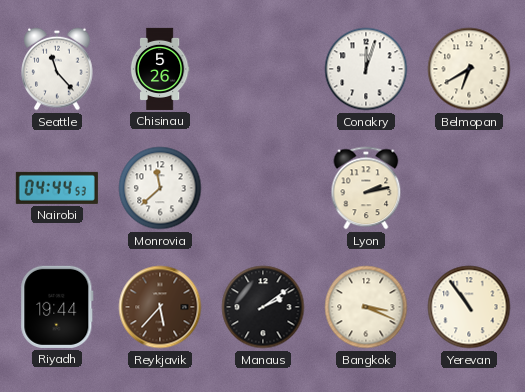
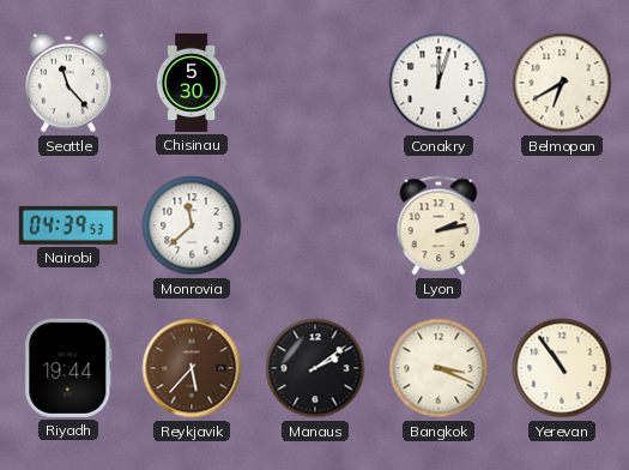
Chisinau: 5:26 -> 5:30
Nairobi: 04:44 -> 04:39
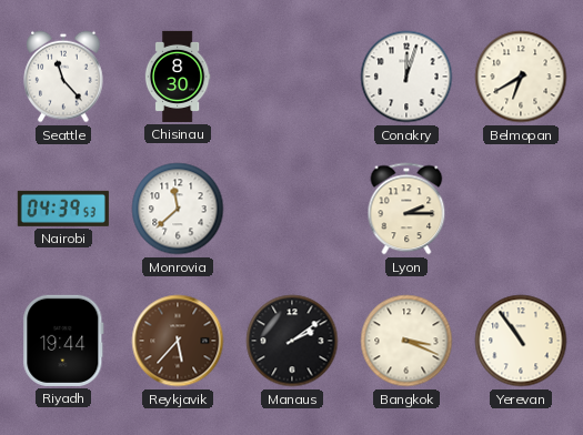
Chisinau: 5:30 -> 8:30
Lyon: 2:13 -> 2:15
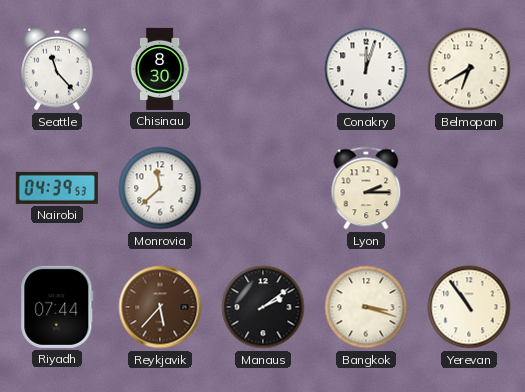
Riyadh: 19:44 -> 07:44
Bangkok: 3:19 -> 3:18
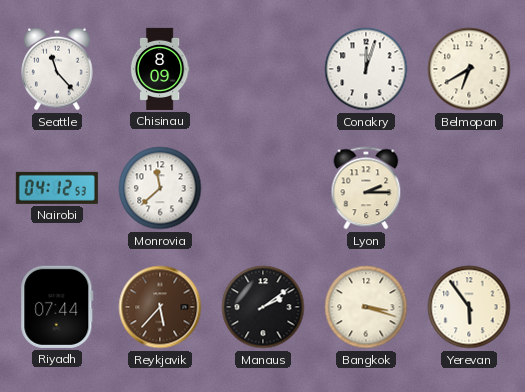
Chisinau: 8:30 -> 8:09
Nairobi: 04:39 -> 04:12
Yerevan: 10:54 -> 5:54
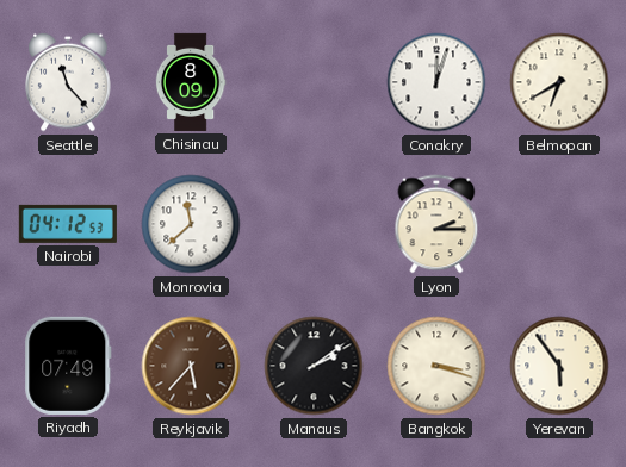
Riyadh: 07:44 -> 07:49
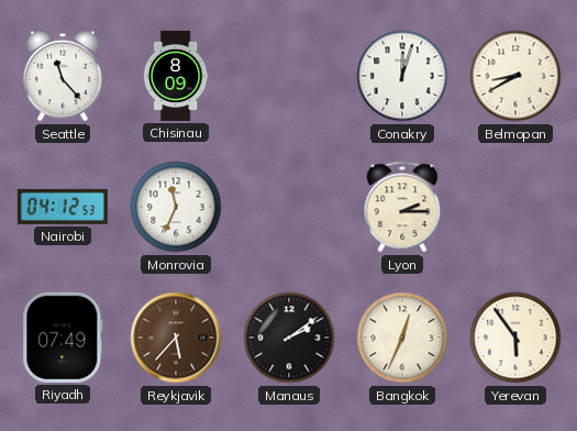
Belmopan: 6:40 -> 8:40
Monrovia: 11:38 -> 11:34
Bangkok: 3:18 -> 12:34
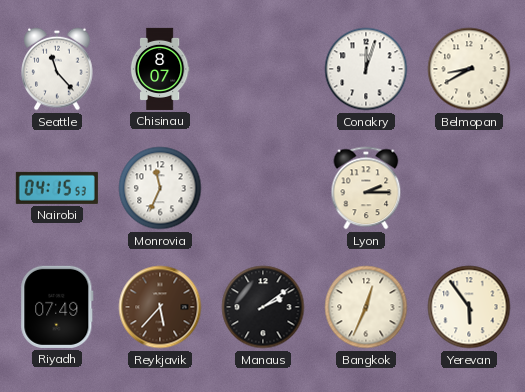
Chisinau: 8:09 -> 8:07
Nairobi: 04:12 -> 04:15
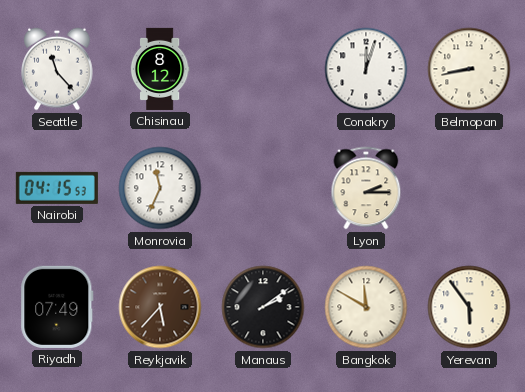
Chisinau: 8:07 -> 8:12
Belmopan: 8:40 -> 8:43
Bangkok: 12:34 -> 11:50
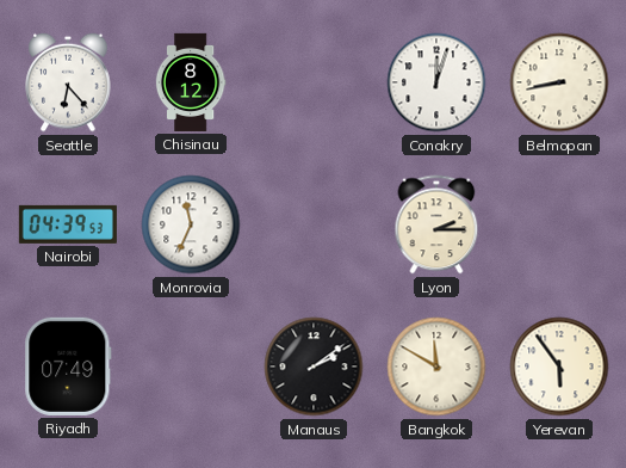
Seattle: 11:23 -> 6:23
Nairobi: 04:15 -> 04:39
Reykjavik: 5:37 -> none
